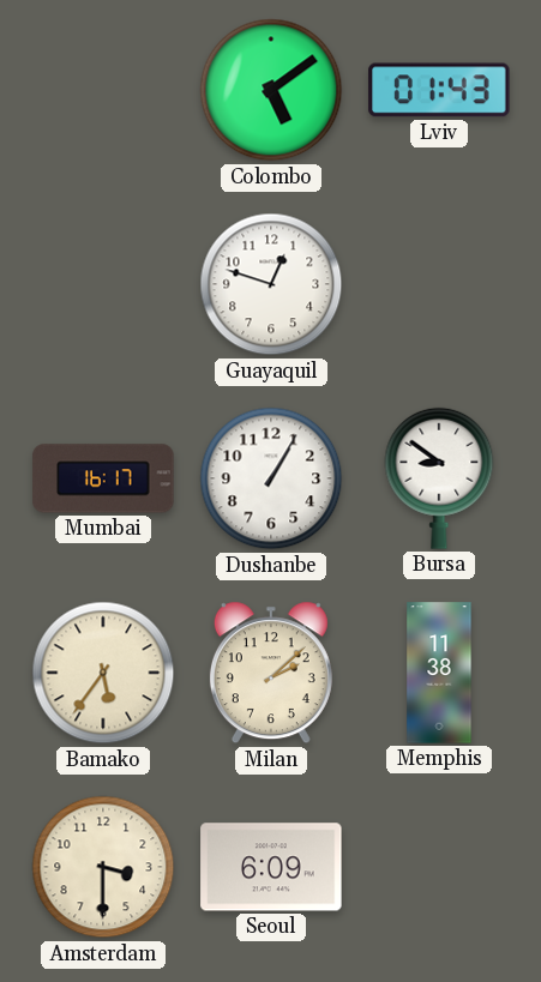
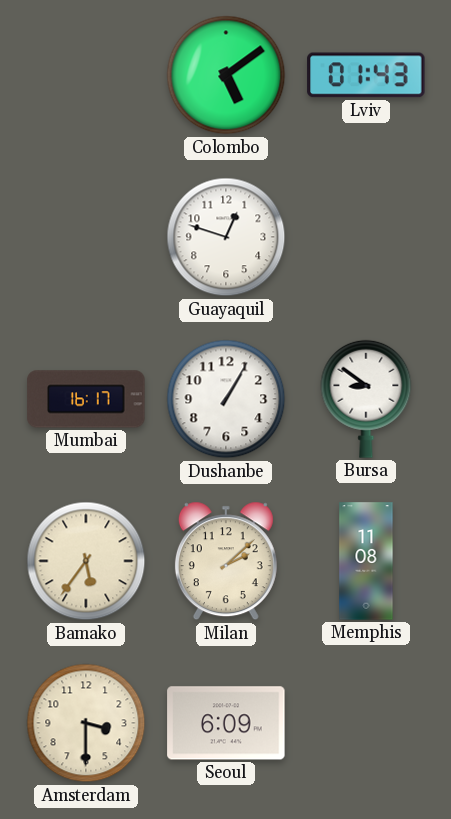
Memphis: 11:38 -> 11:08
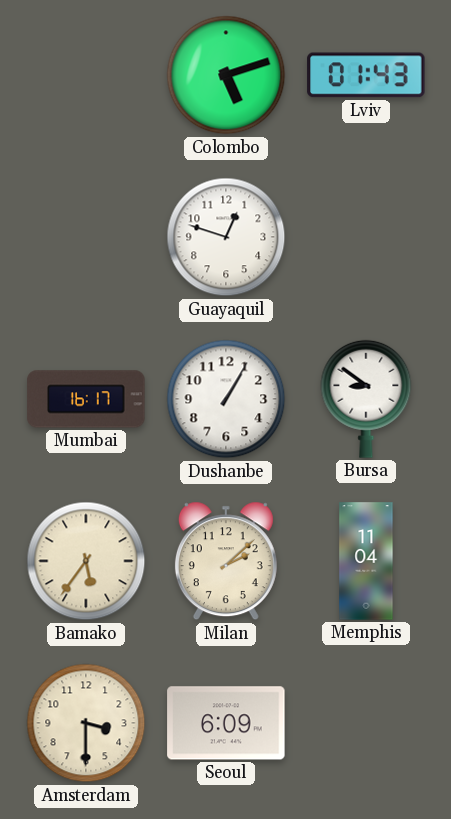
Colombo: 5:09 -> 5:12
Memphis: 11:08 -> 11:04
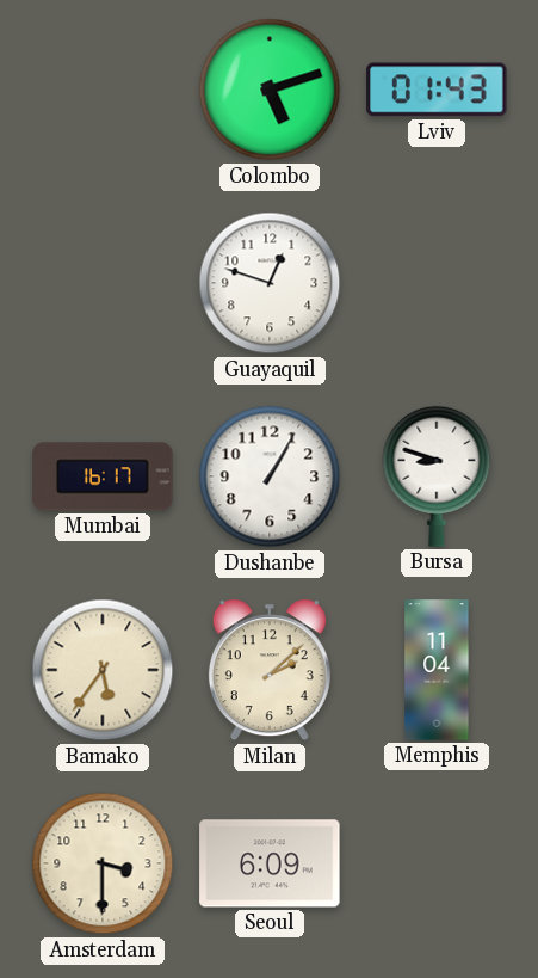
Bursa: 8:51 -> 8:48
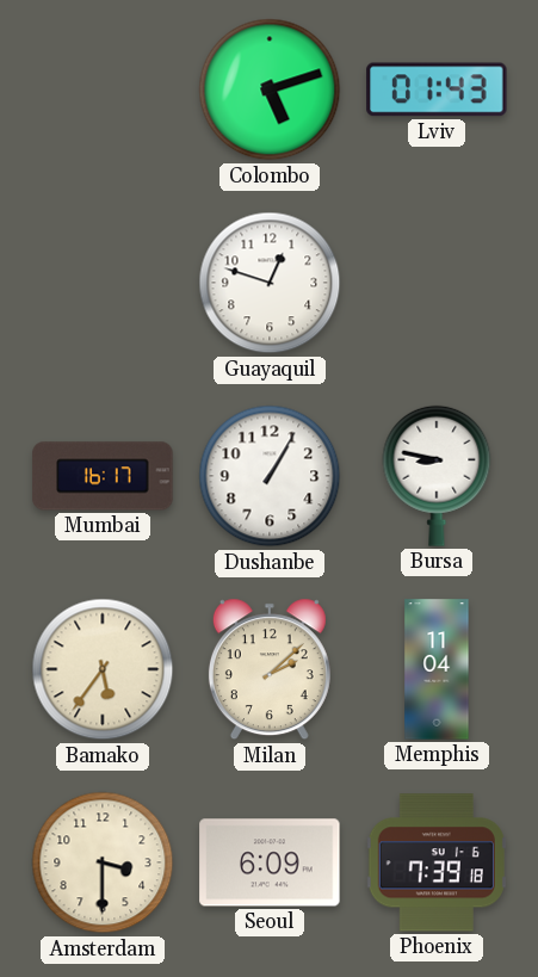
Bursa: 8:48 -> 8:47
Phoenix: none -> 7:39
